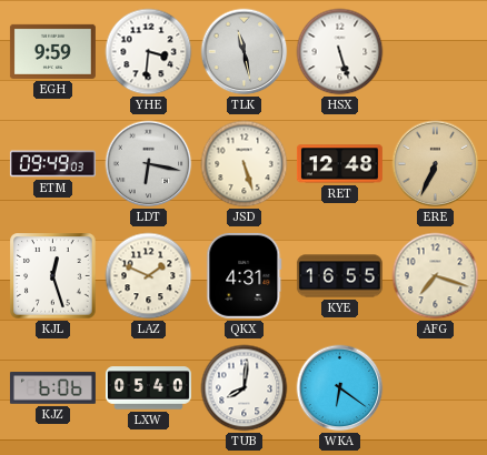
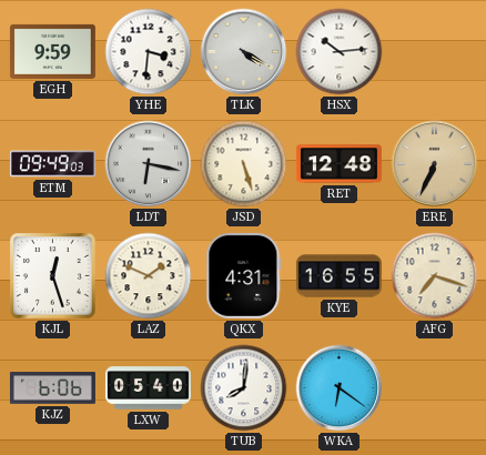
TLK: 11:28 -> 4:20
HSX: 5:27 -> 10:14
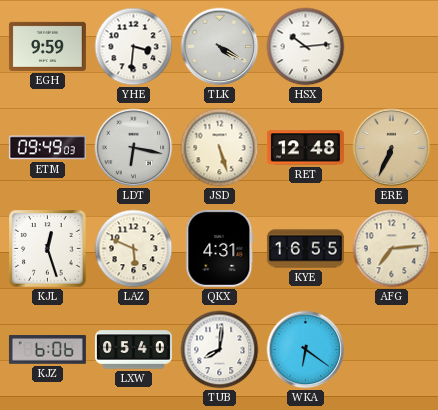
LAZ: 1:49 -> 5:49
AFG: 7:18 -> 7:14
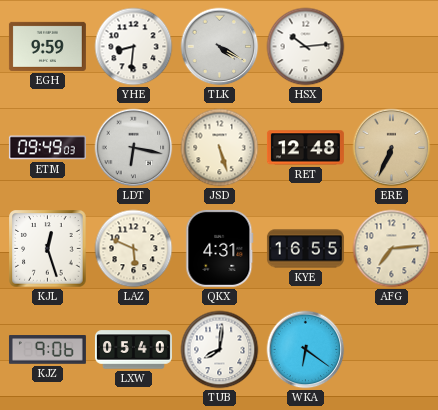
YHE: 3:31 -> 8:31
KJZ: 6:06 -> 9:06
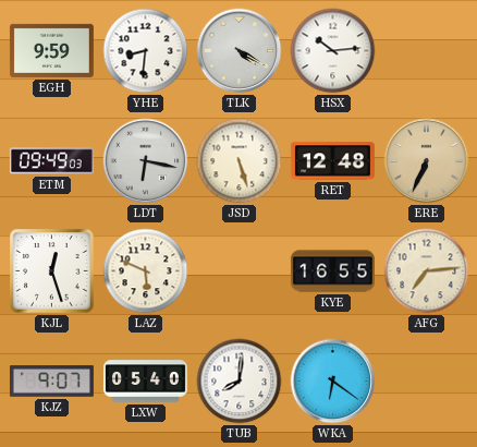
QKX: 4:31 -> none
KJZ: 9:06 -> 9:07
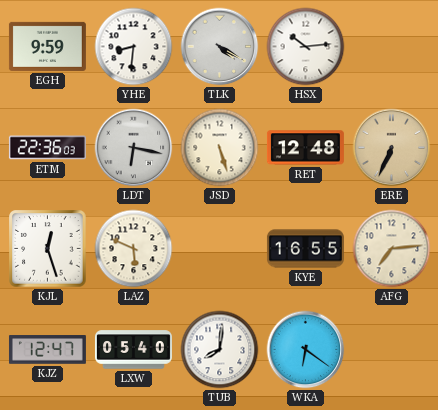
ETM: 09:49 -> 22:36
KJZ: 9:07 -> 12:47
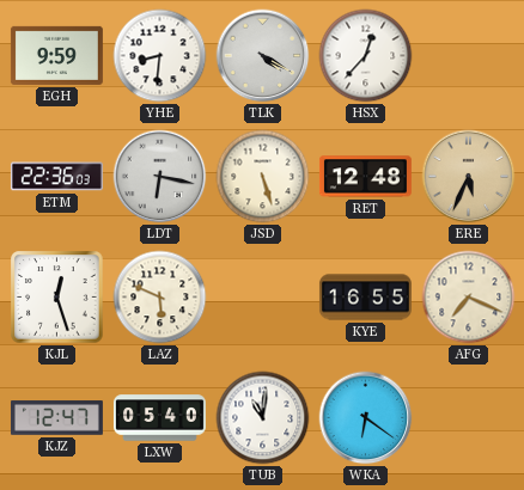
HSX: 10:14 -> 12:37
ERE: 6:34 -> 5:34
AFG: 7:14 -> 7:19
TUB: 8:01 -> 11:01
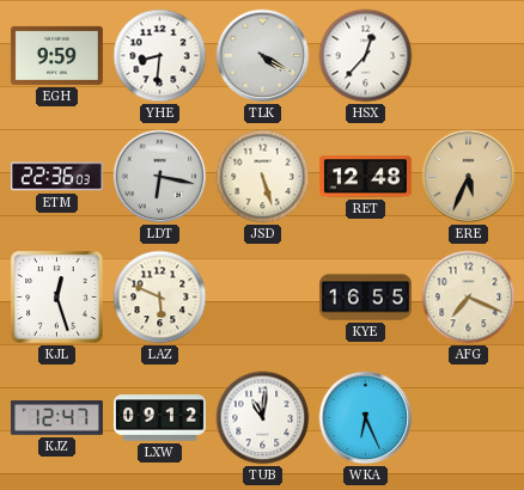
LXW: 05:40 -> 09:12
WKA: 6:21 -> 6:26
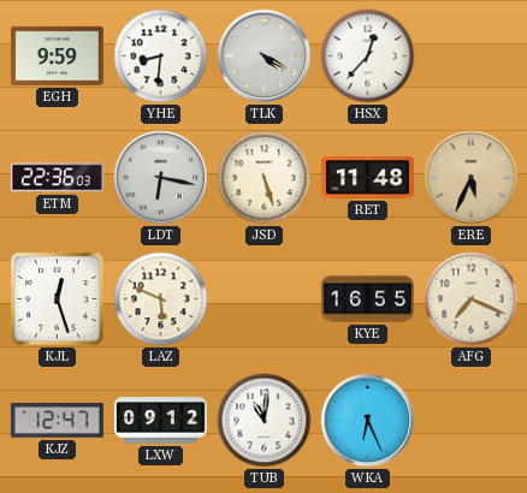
RET: 12:48 -> 11:48
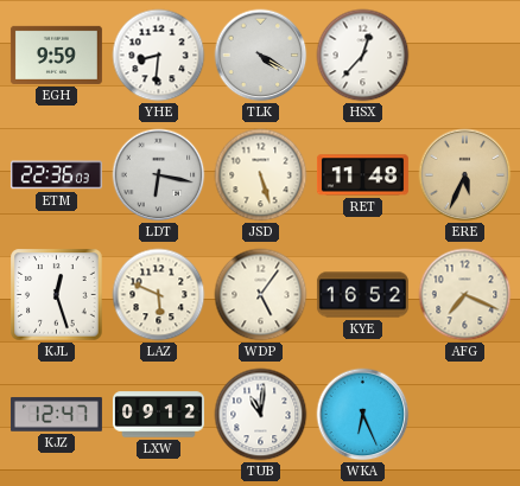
WDP: none -> 5:06
KYE: 16:55 -> 16:52
